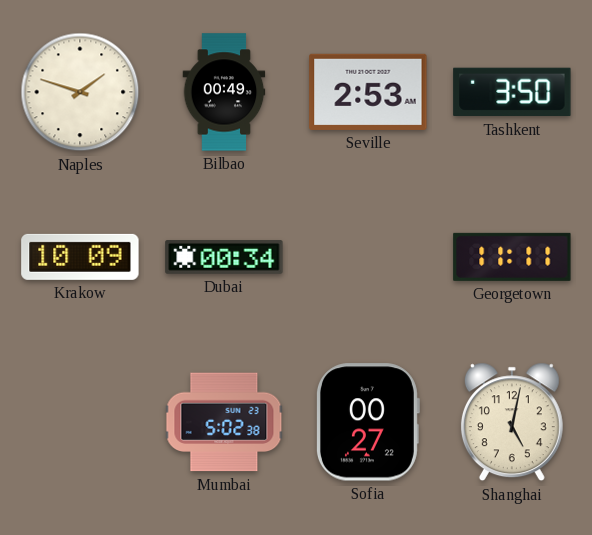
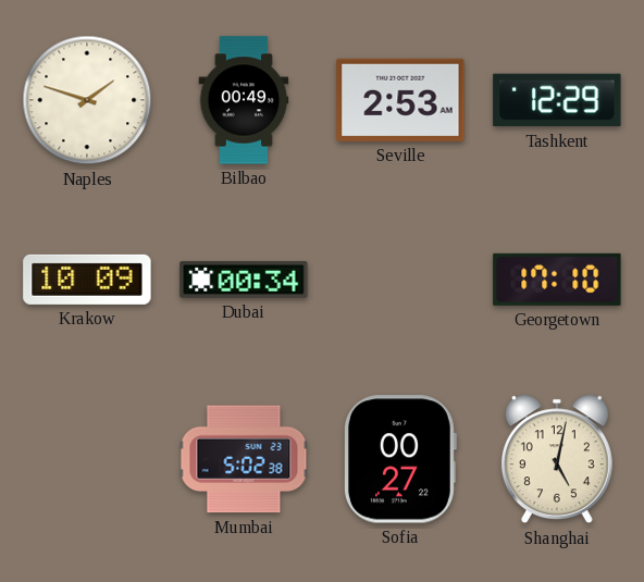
Tashkent: 3:50 -> 12:29
Georgetown: 11:11 -> 17:10
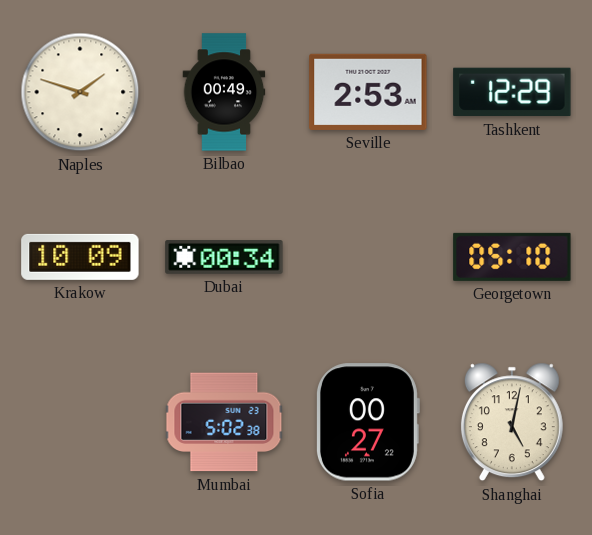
Georgetown: 17:10 -> 05:10
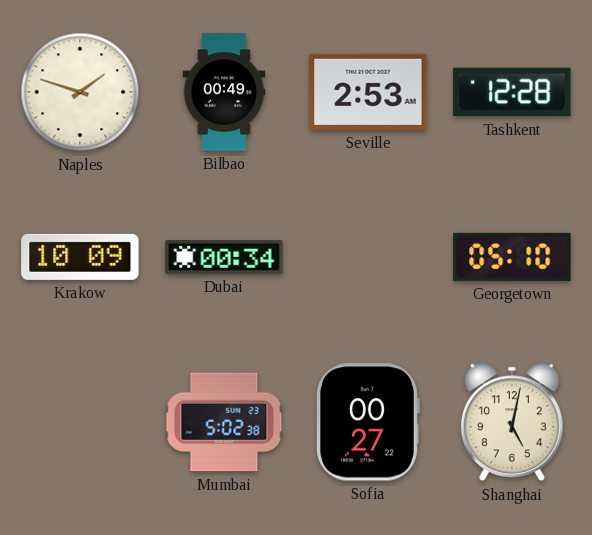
Tashkent: 12:29 -> 12:28
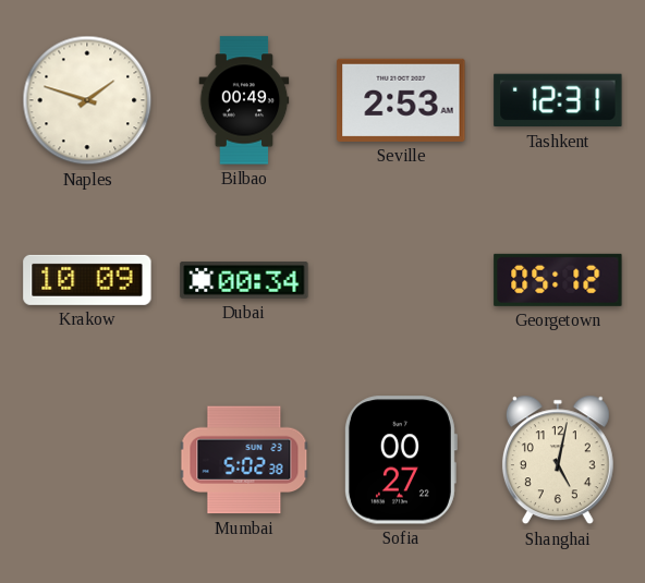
Tashkent: 12:28 -> 12:31
Georgetown: 05:10 -> 05:12
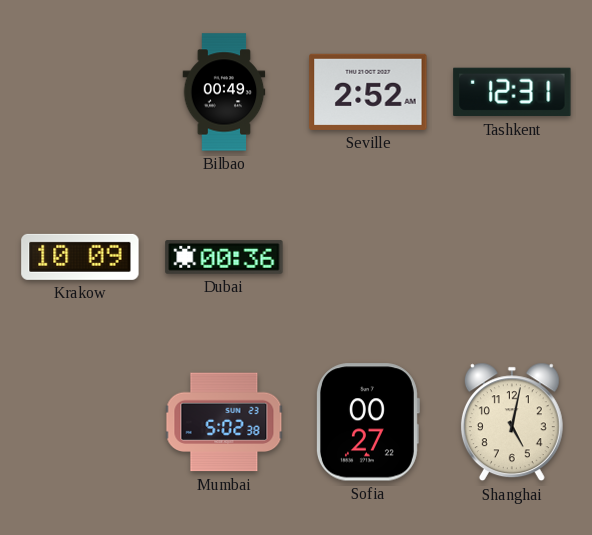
Naples: 1:48 -> none
Seville: 2:53 -> 2:52
Dubai: 00:34 -> 00:36
Georgetown: 05:12 -> none
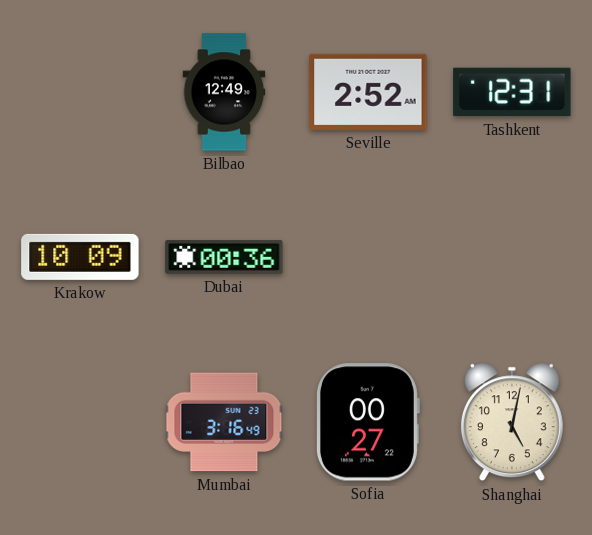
Bilbao: 00:49 -> 12:49
Mumbai: 5:02 -> 3:16
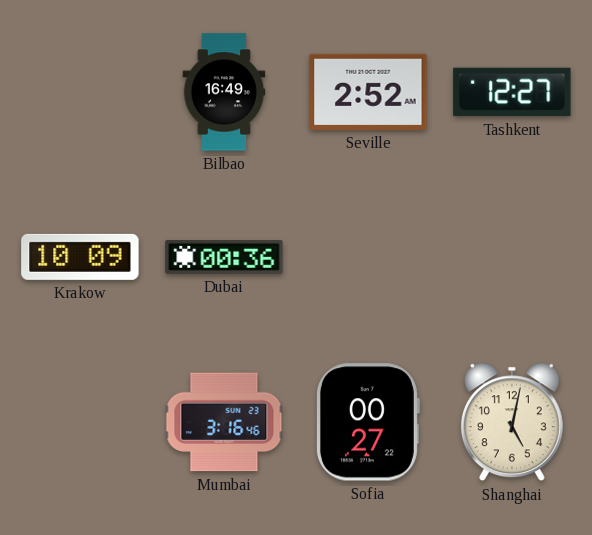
Bilbao: 12:49 -> 16:49
Tashkent: 12:31 -> 12:27
Mumbai: 3:16:49 -> 3:16:46
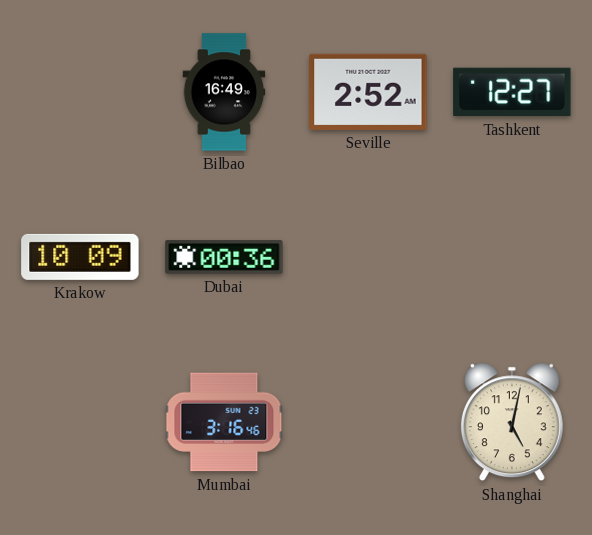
Sofia: 00:27 -> none
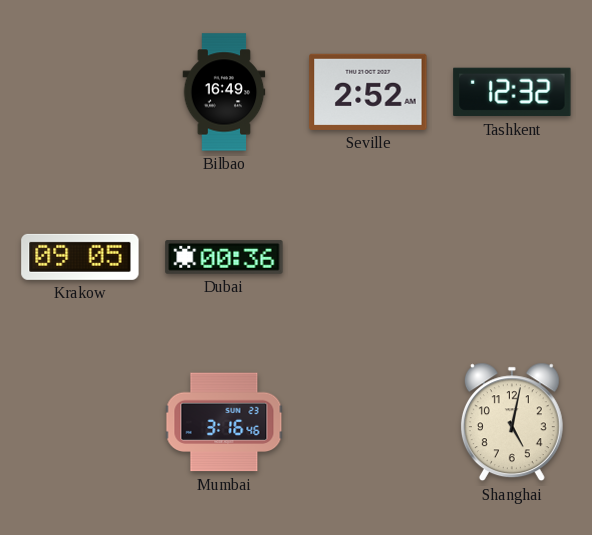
Tashkent: 12:27 -> 12:32
Krakow: 10:09 -> 09:05
